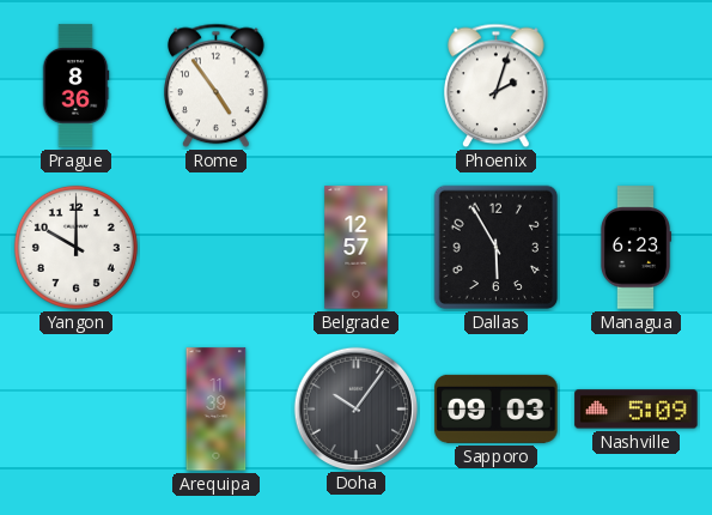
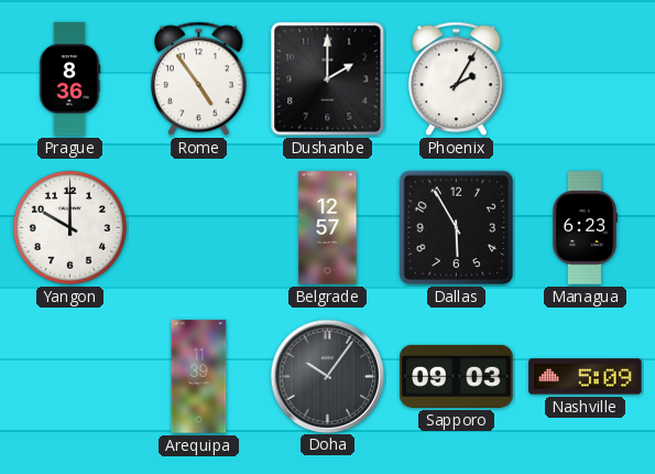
Dushanbe: none -> 2:00
Phoenix: 2:03 -> 2:05
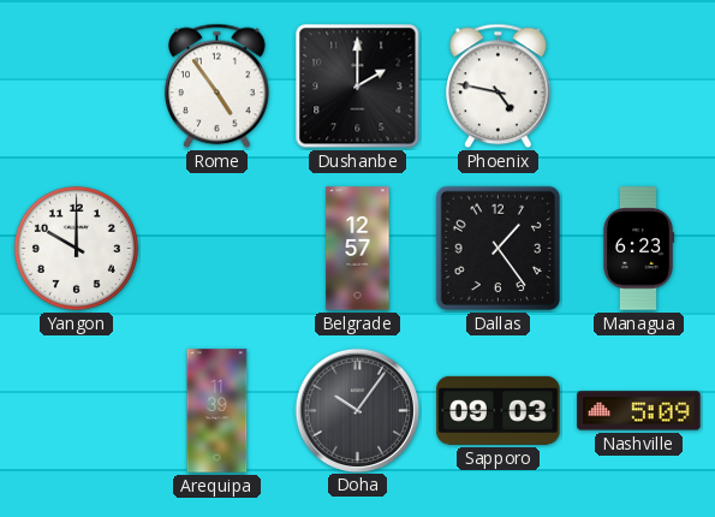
Prague: 8:36 -> none
Phoenix: 2:05 -> 4:47
Dallas: 5:55 -> 1:24
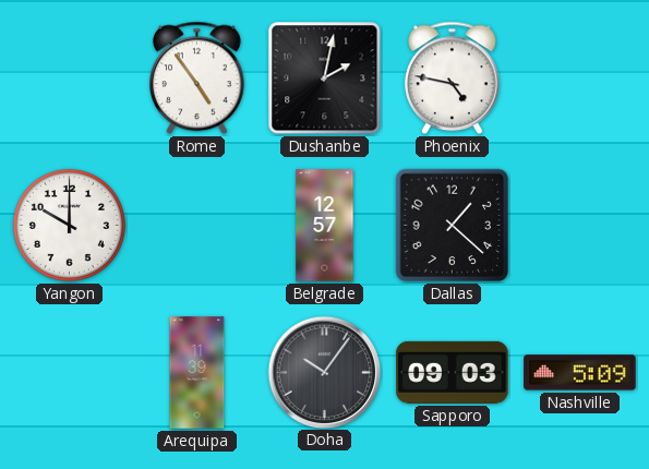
Dushanbe: 2:00 -> 2:02
Dallas: 1:24 -> 1:22
Managua: 6:23 -> none
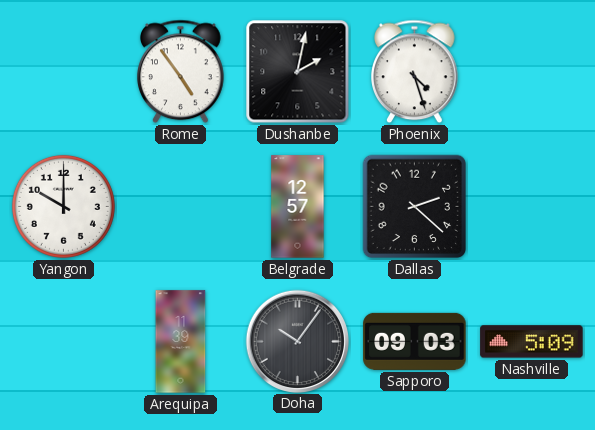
Phoenix: 4:47 -> 4:27
Dallas: 1:22 -> 2:22
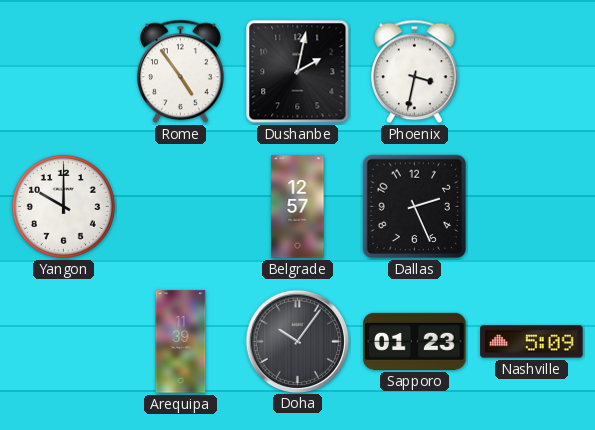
Phoenix: 4:27 -> 3:32
Dallas: 2:22 -> 2:26
Sapporo: 09:03 -> 01:23
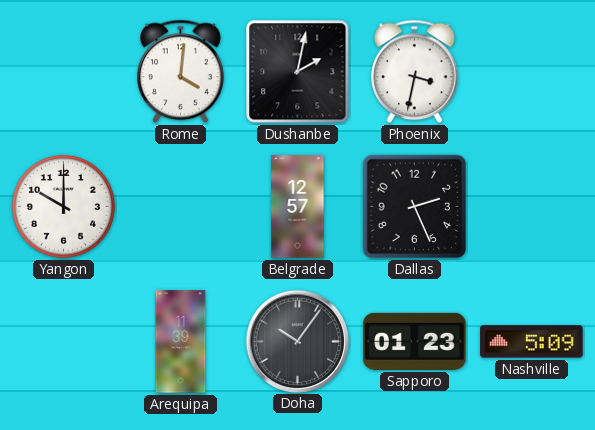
Rome: 4:54 -> 4:01
